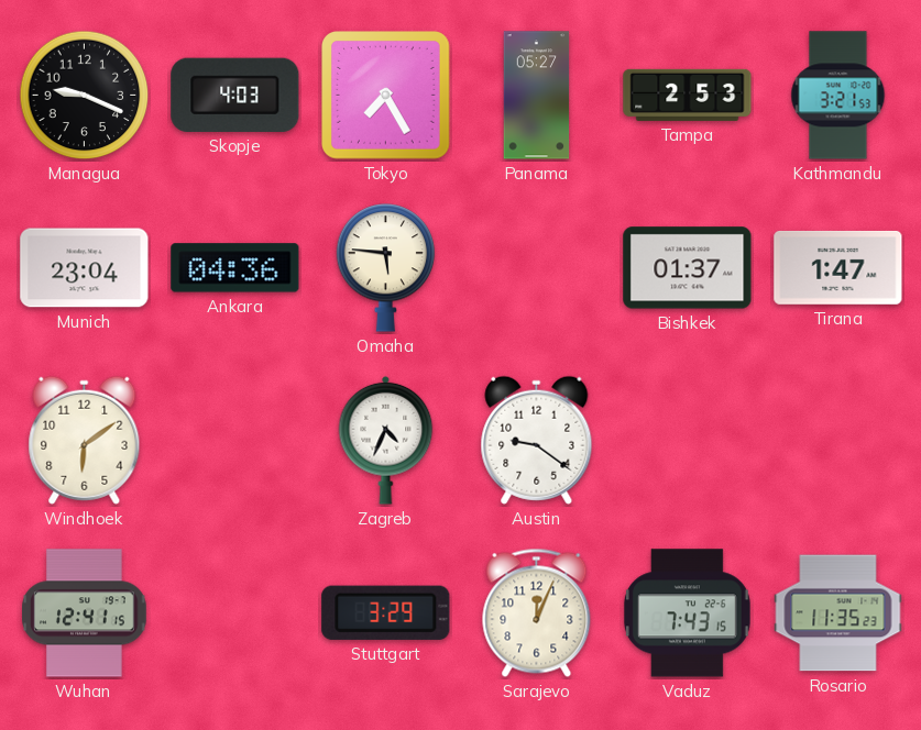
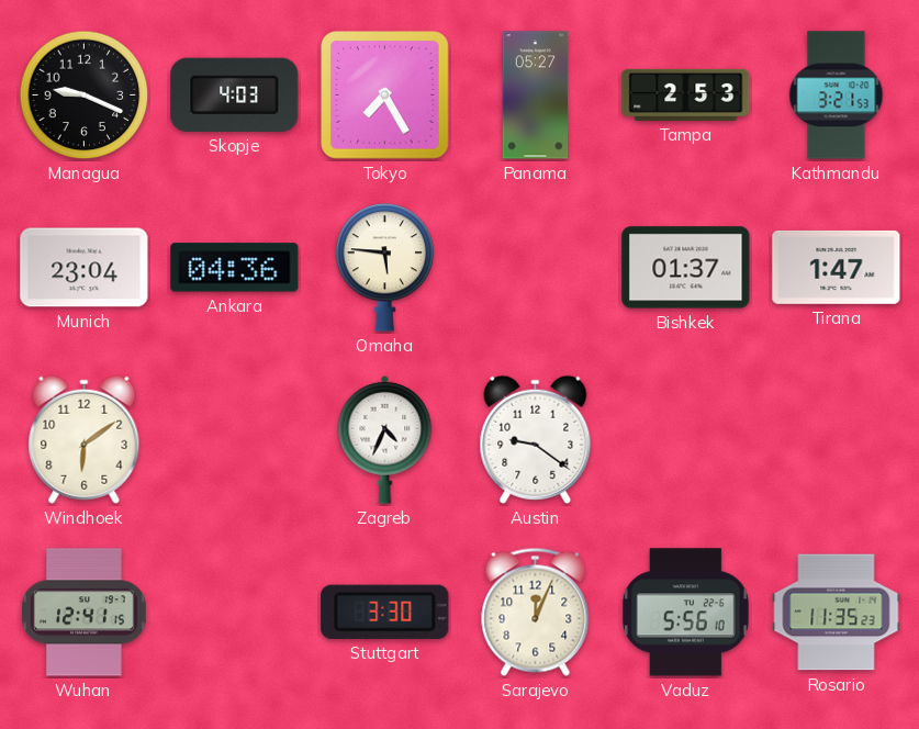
Stuttgart: 3:29 -> 3:30
Vaduz: 7:43 -> 5:56
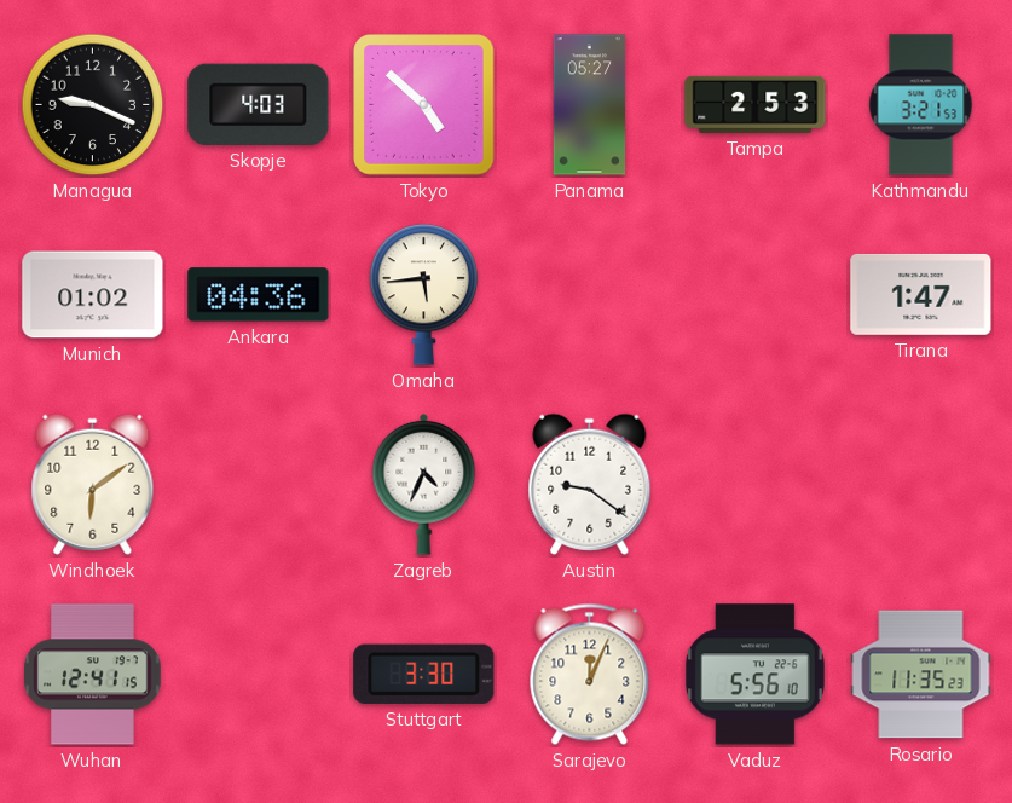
Tokyo: 7:25 -> 4:52
Munich: 23:04 -> 01:02
Omaha: 5:46 -> 5:44
Bishkek: 01:37 -> none
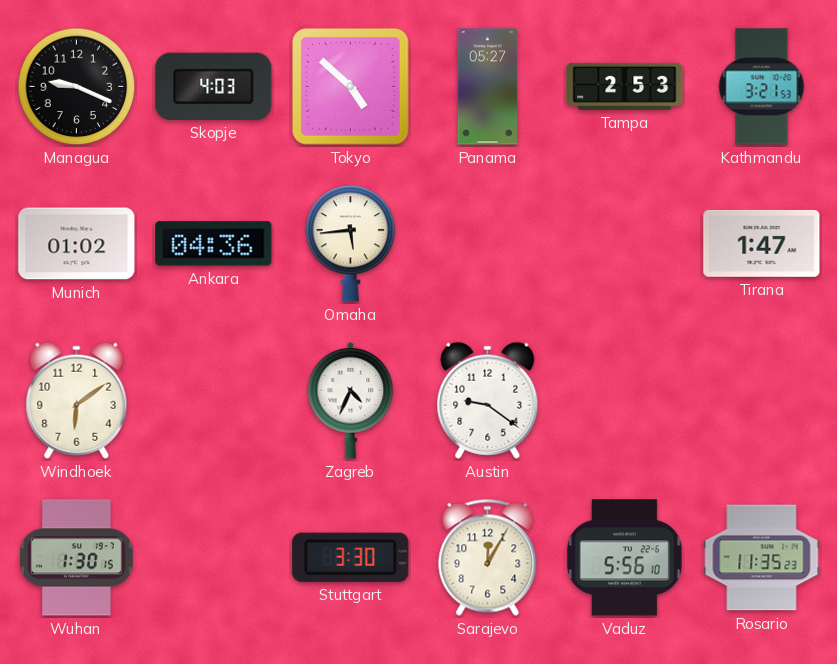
Wuhan: 12:41 -> 1:30
Sarajevo: 12:04 -> 12:05
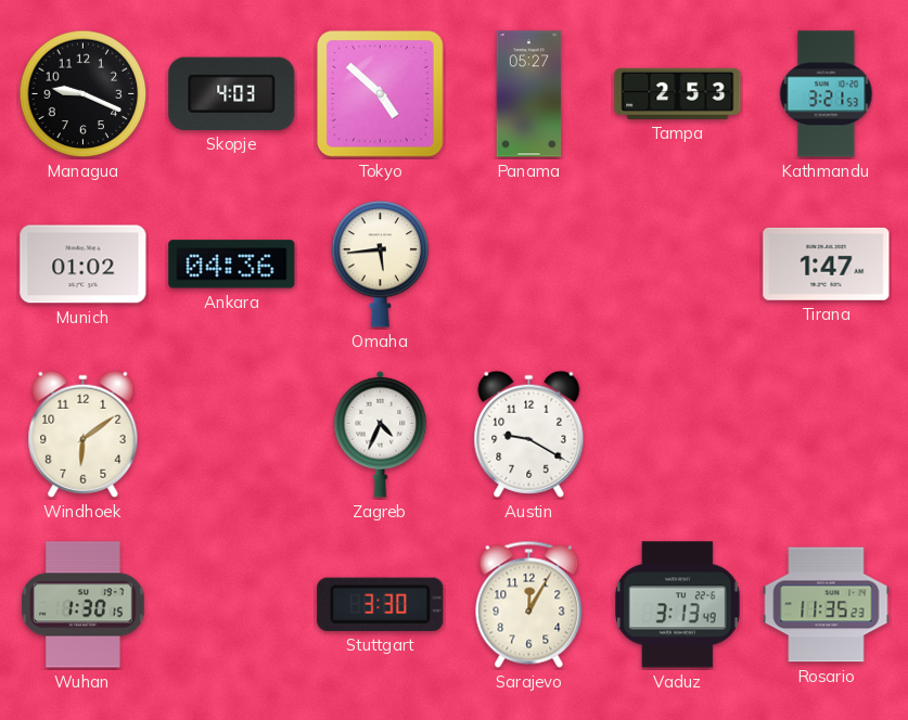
Austin: 9:21 -> 9:20
Vaduz: 5:56 -> 3:13
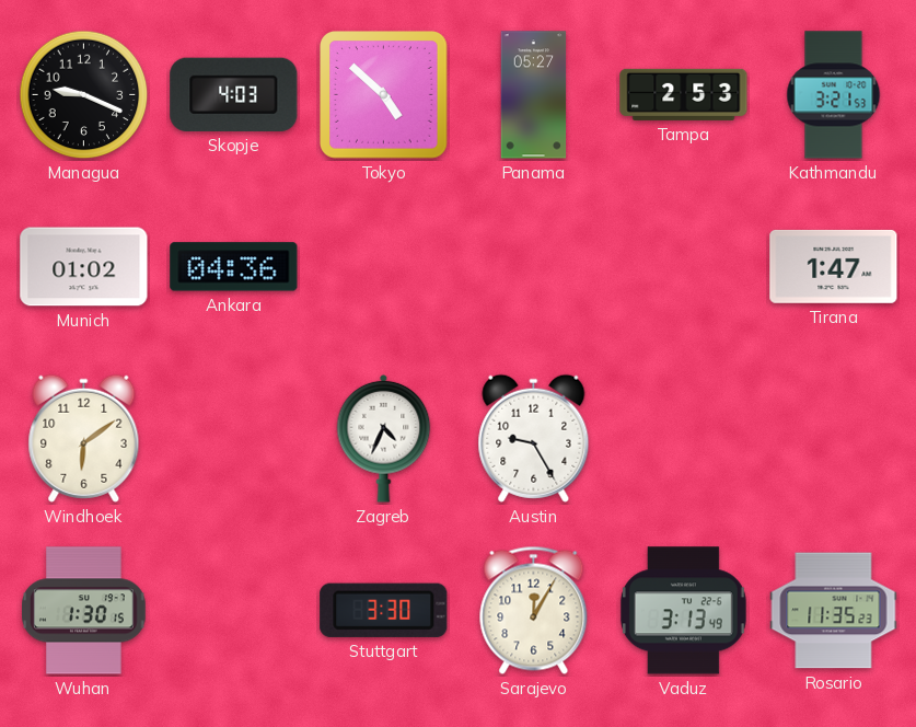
Omaha: 5:44 -> none
Austin: 9:20 -> 9:25
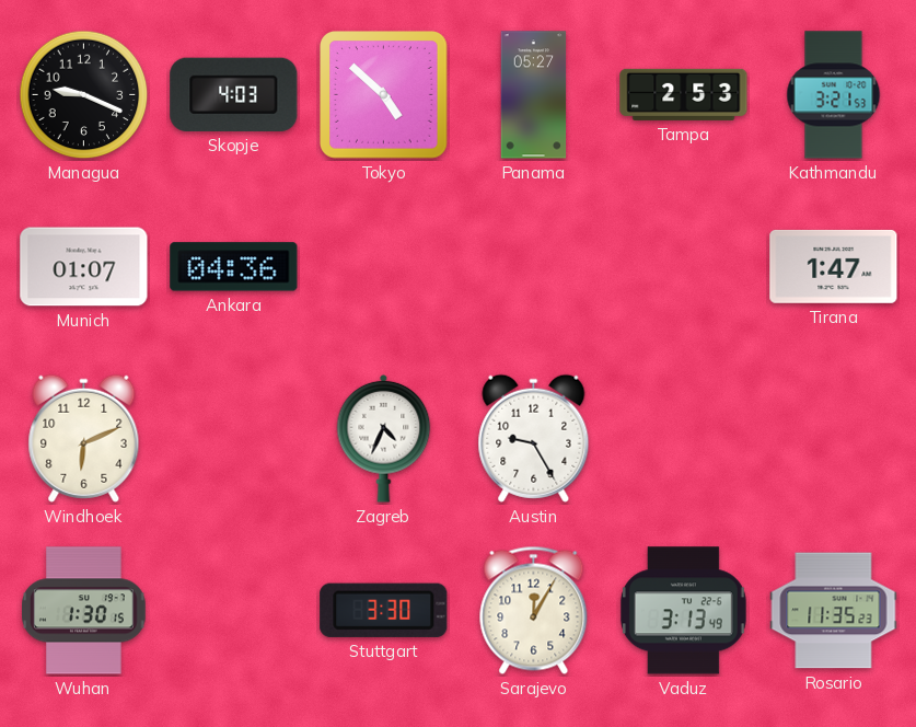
Munich: 01:02 -> 01:07
Windhoek: 6:09 -> 6:11
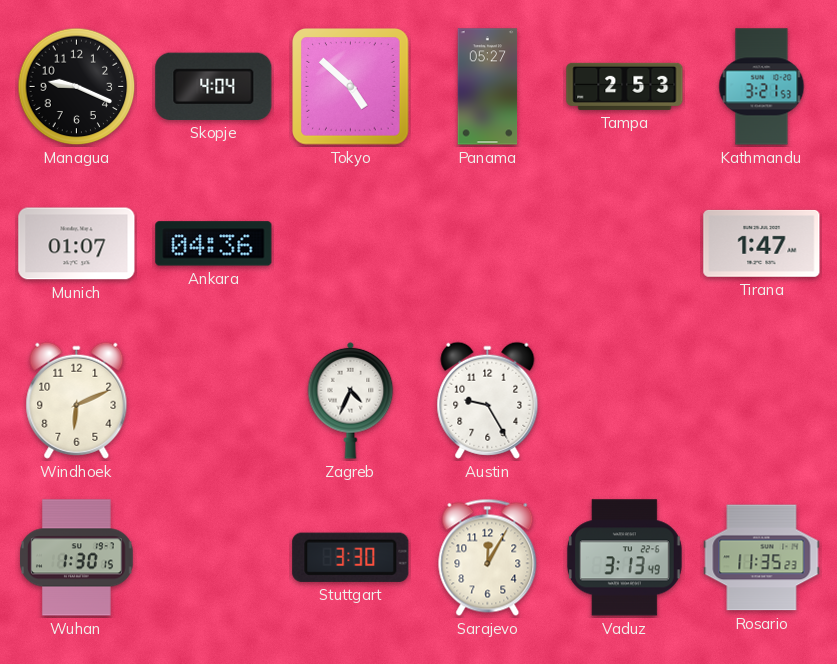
Skopje: 4:03 -> 4:04
